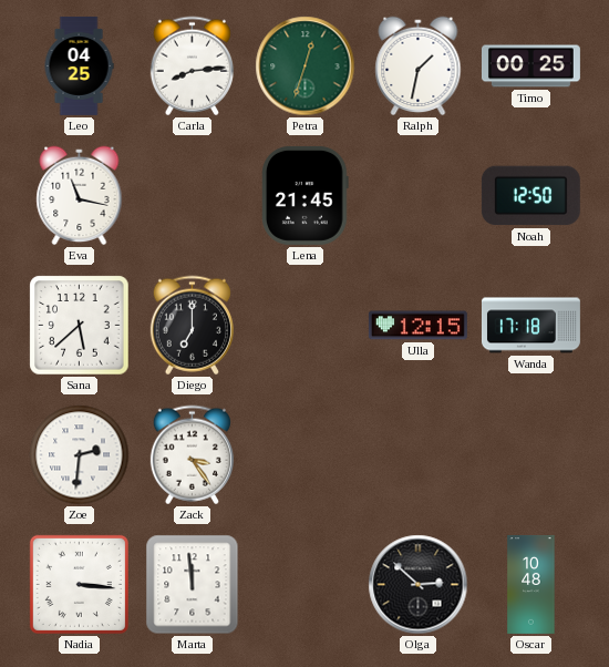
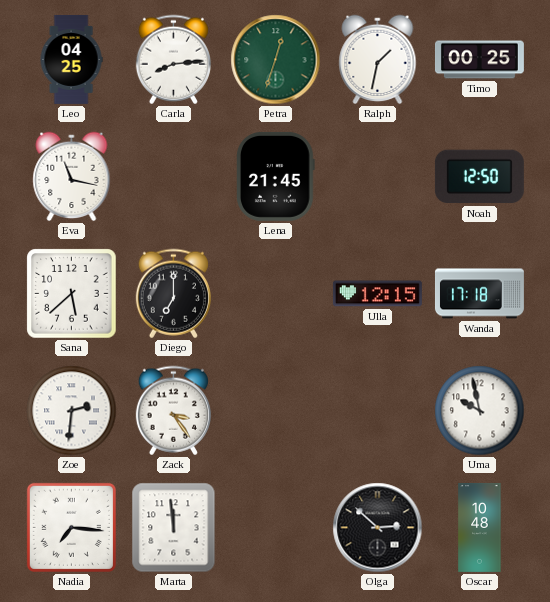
Uma: none -> 9:58
Nadia: 3:16 -> 7:16
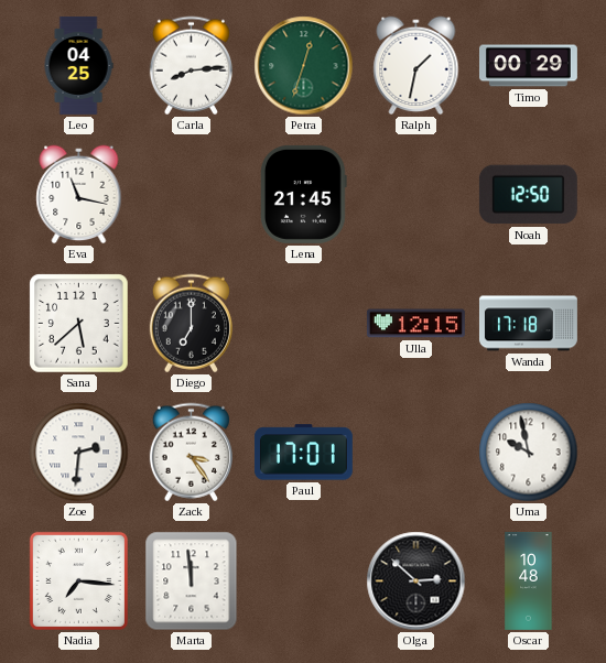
Timo: 00:25 -> 00:29
Paul: none -> 17:01
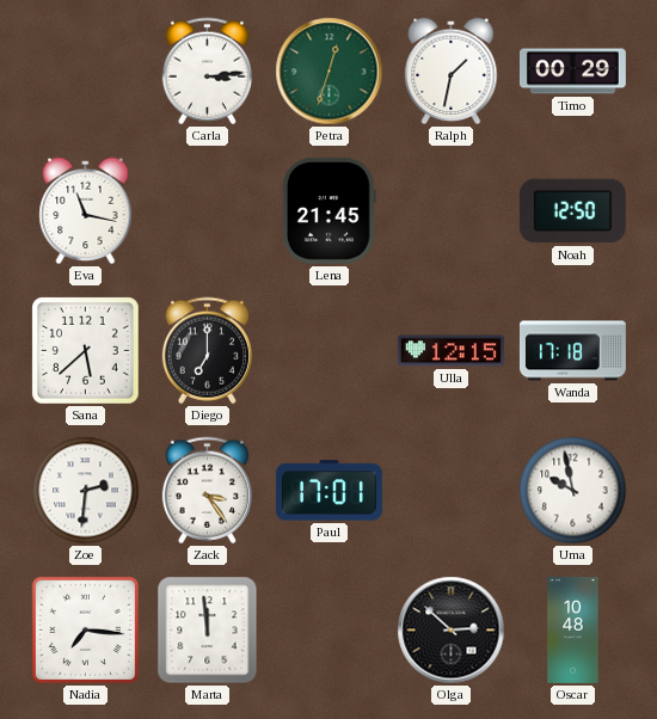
Leo: 04:25 -> none
Carla: 8:14 -> 3:14
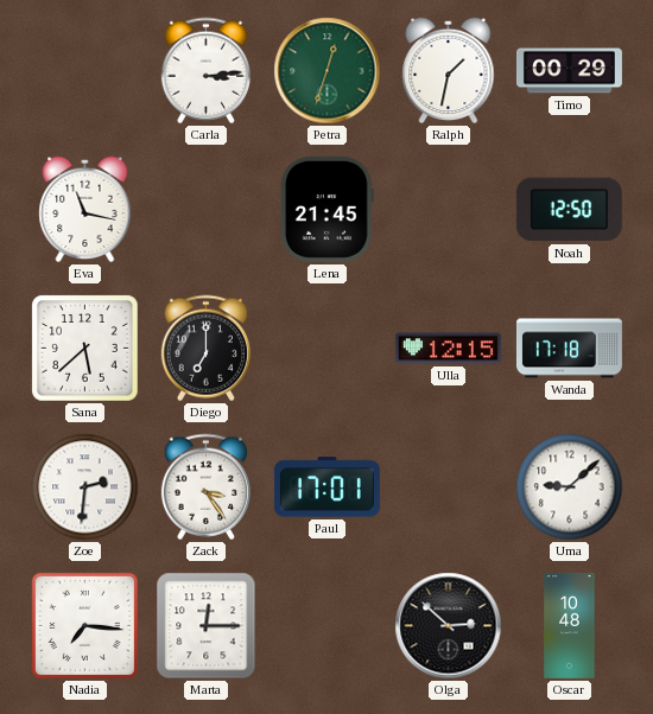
Uma: 9:58 -> 9:08
Marta: 11:59 -> 12:15
